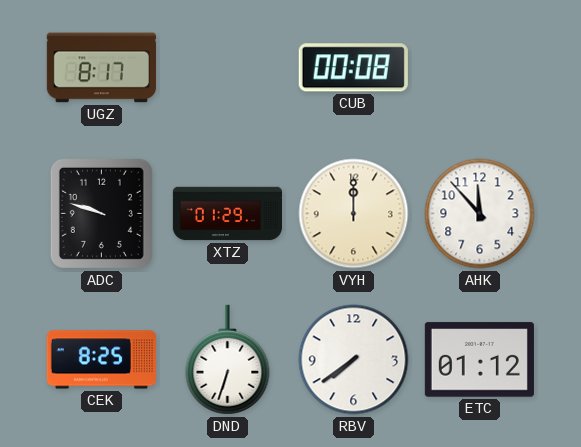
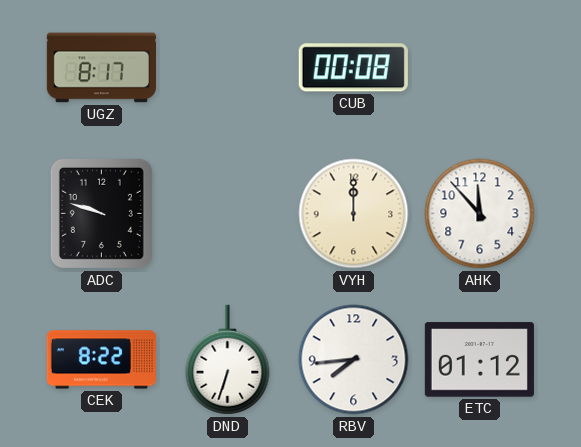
XTZ: 01:29 -> none
CEK: 8:25 -> 8:22
RBV: 7:39 -> 7:44
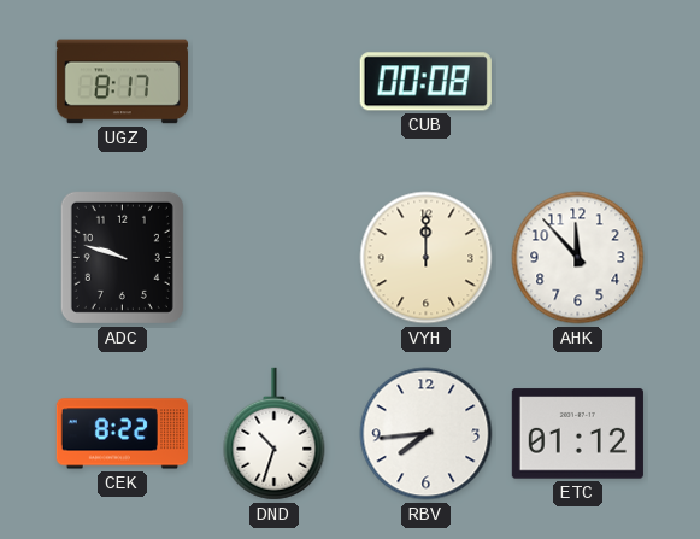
DND: 6:33 -> 10:33
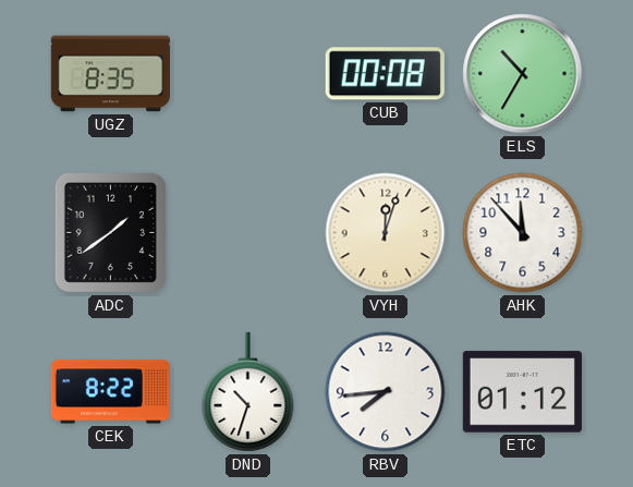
UGZ: 8:17 -> 8:35
ELS: none -> 10:35
ADC: 9:48 -> 1:39
VYH: 12:00 -> 12:03
